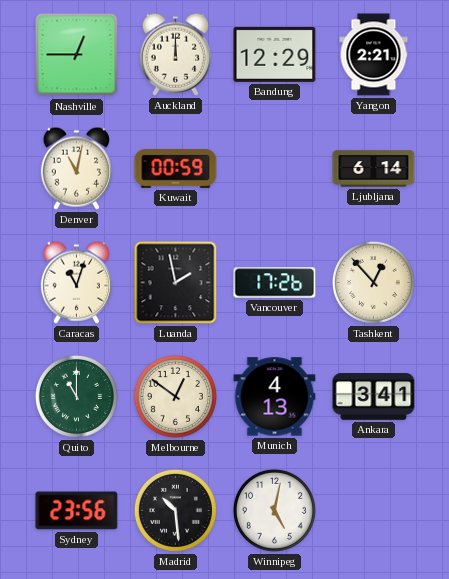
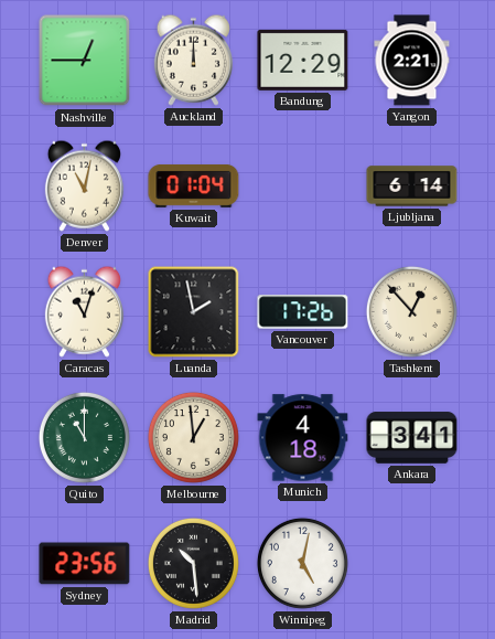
Kuwait: 00:59 -> 01:04
Melbourne: 12:51 -> 12:59
Munich: 4:13 -> 4:18
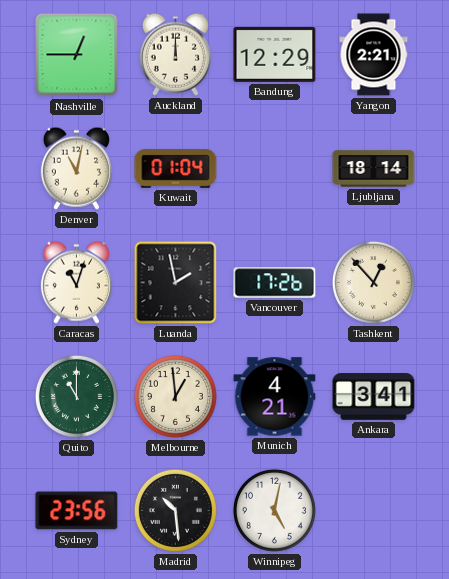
Ljubljana: 6:14 -> 18:14
Munich: 4:18 -> 4:21
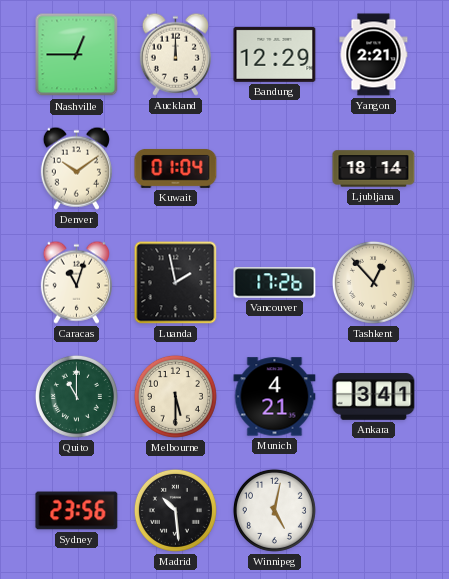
Denver: 11:02 -> 10:09
Melbourne: 12:59 -> 5:30
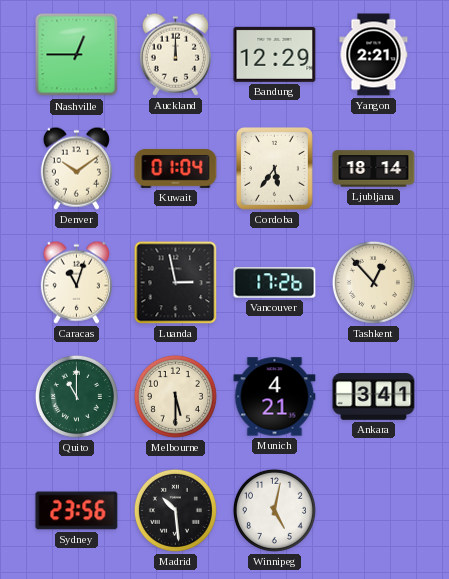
Cordoba: none -> 5:36
Luanda: 1:58 -> 2:58
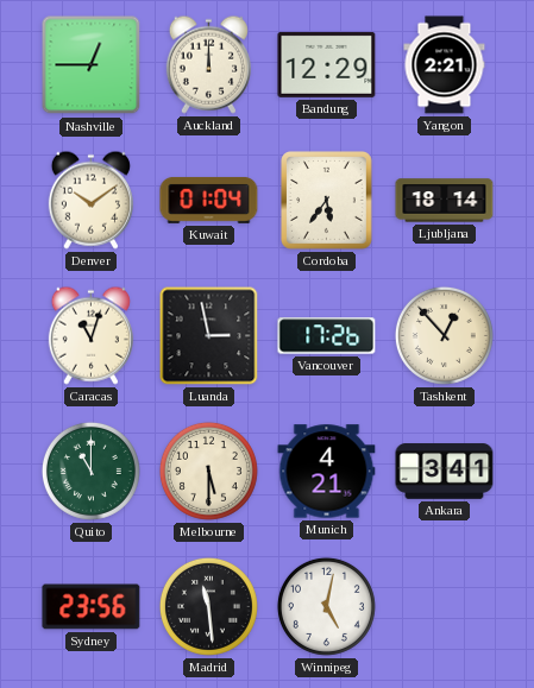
Madrid: 10:29 -> 11:29
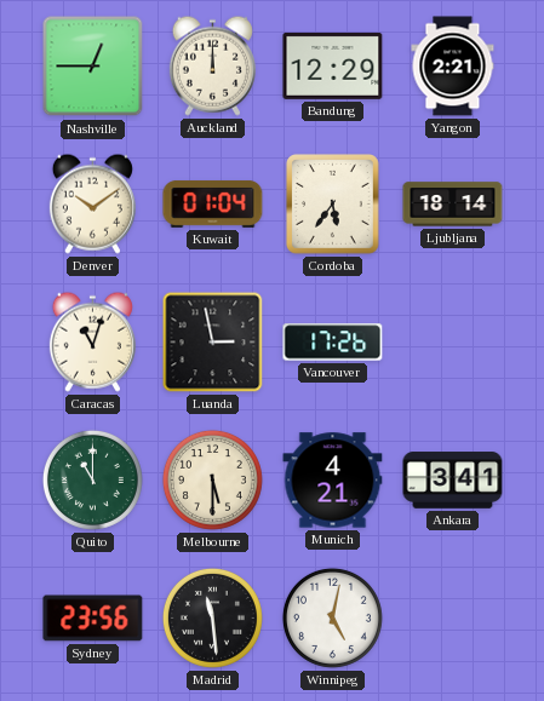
Tashkent: 12:53 -> none
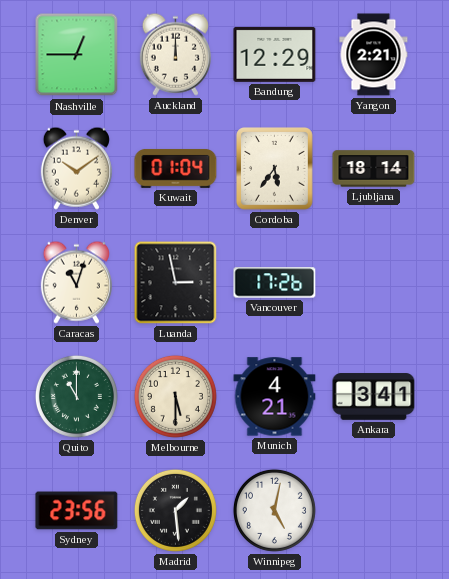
Madrid: 11:29 -> 1:29
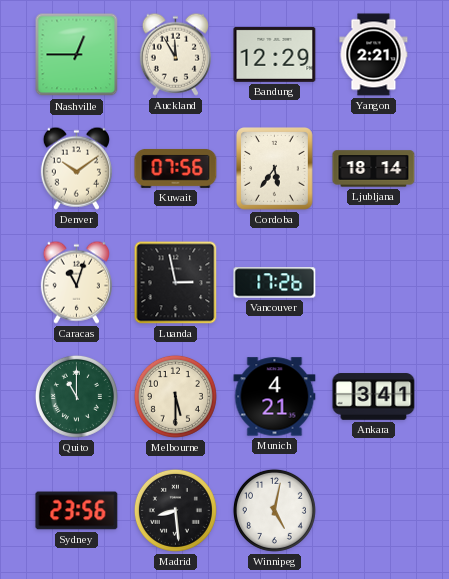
Auckland: 12:00 -> 11:55
Kuwait: 01:04 -> 07:56
Madrid: 1:29 -> 8:29
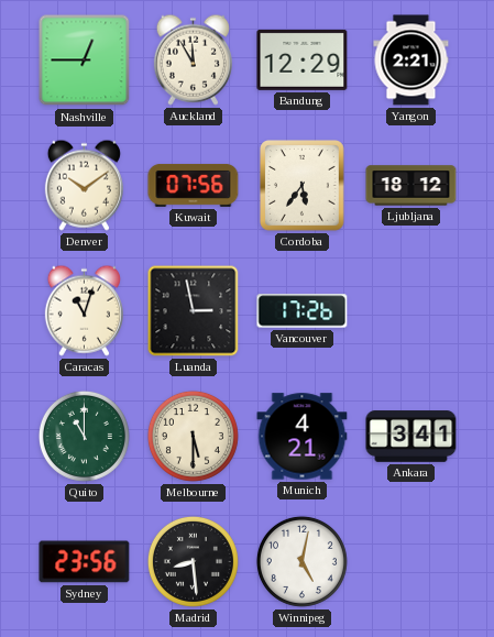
Ljubljana: 18:14 -> 18:12
